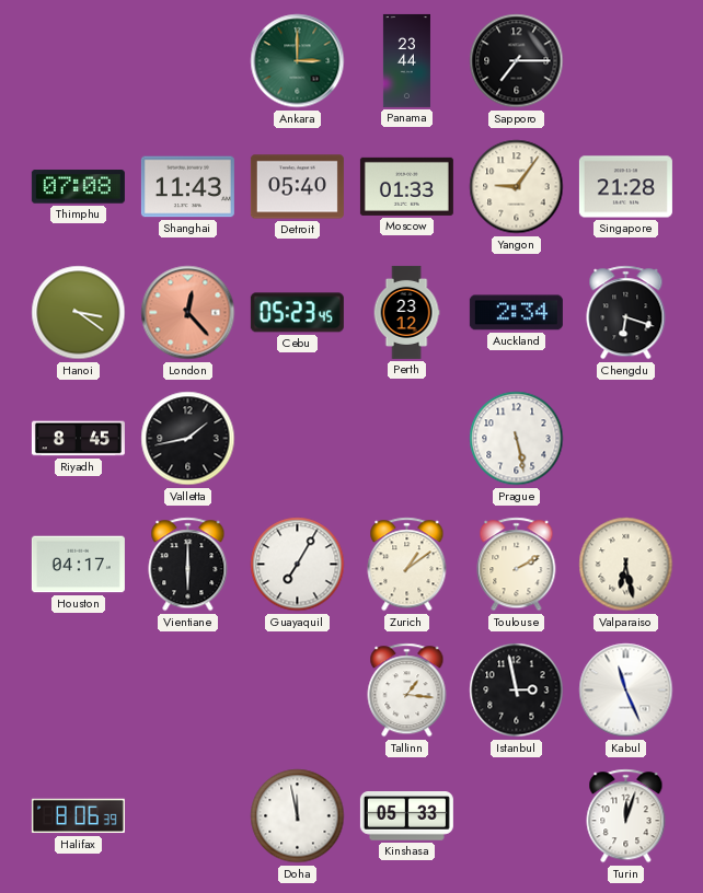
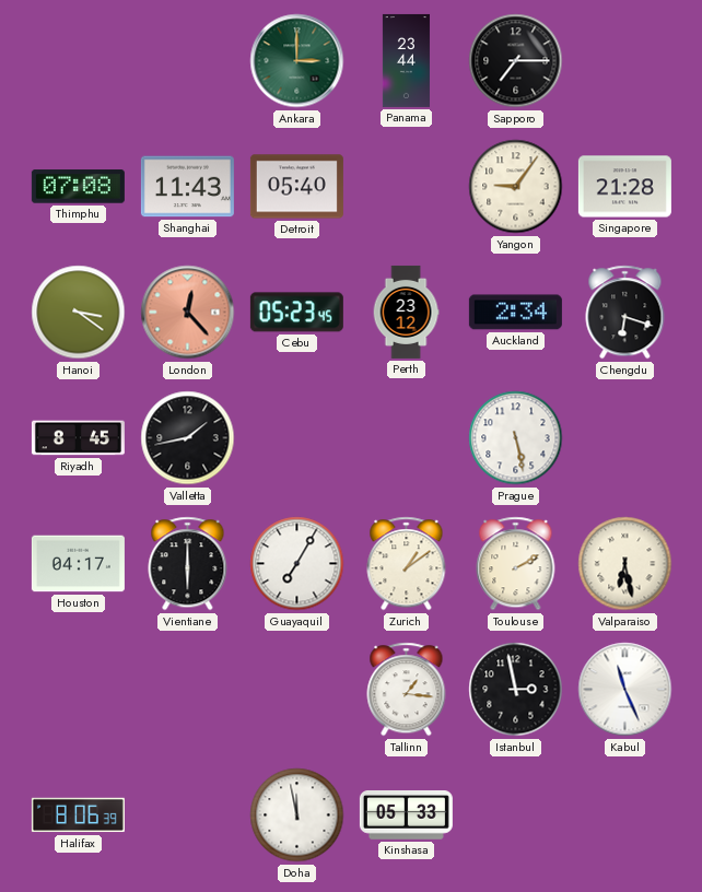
Moscow: 01:33 -> none
Turin: 12:03 -> none
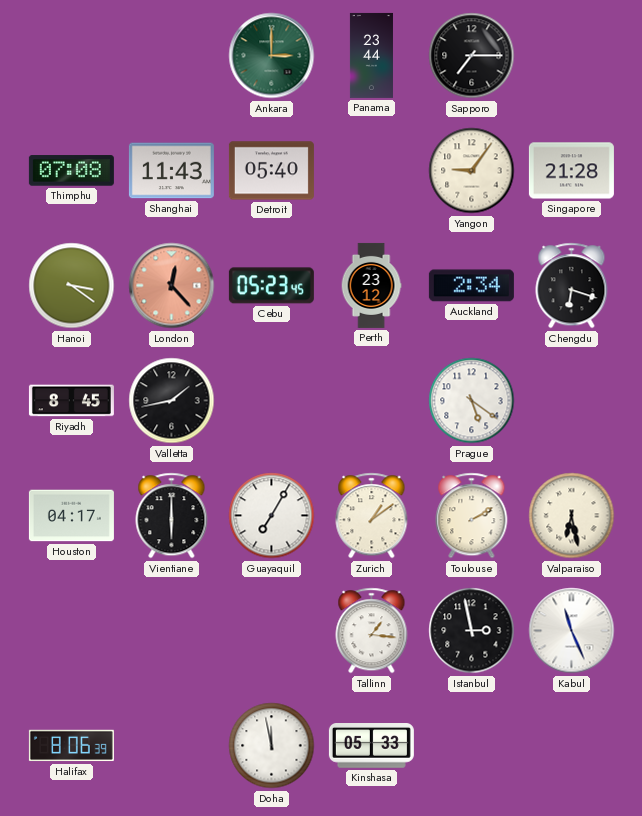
Prague: 5:28 -> 5:21
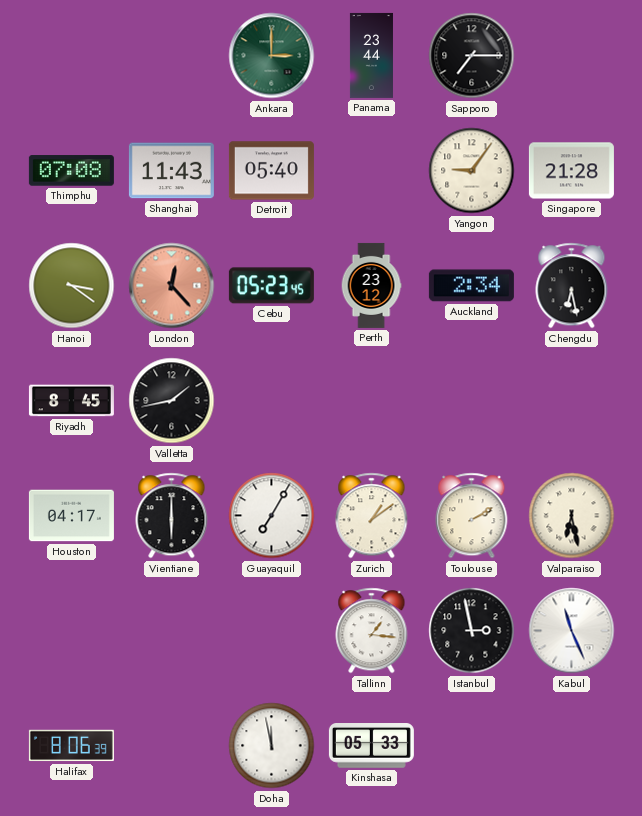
Chengdu: 6:18 -> 6:28
Prague: 5:21 -> none
